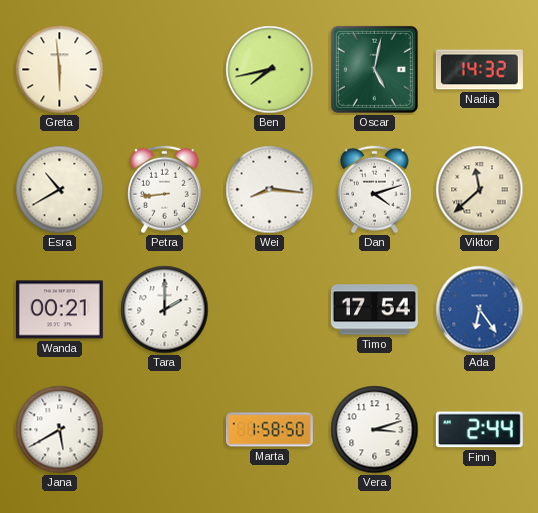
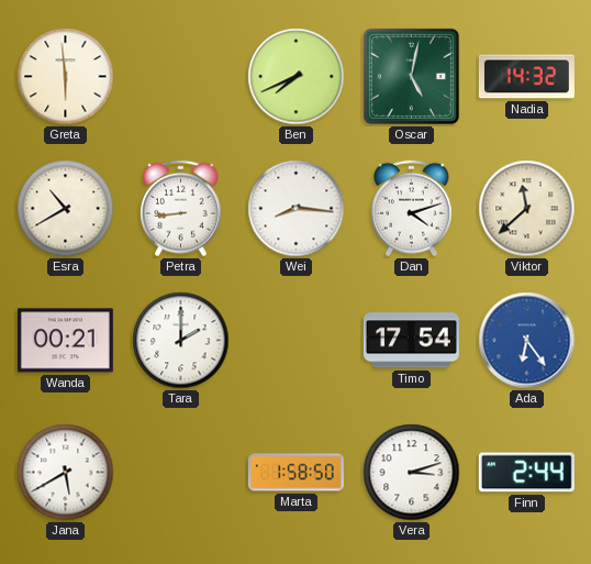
Ben: 7:43 -> 7:41
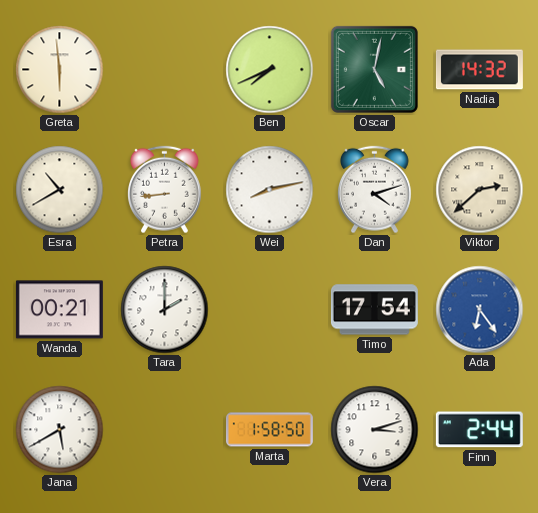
Wei: 8:16 -> 8:13
Viktor: 11:38 -> 2:38
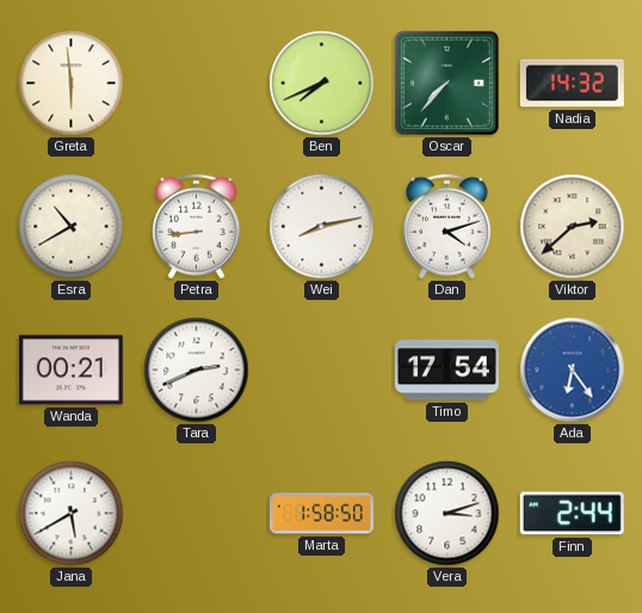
Oscar: 5:02 -> 7:37
Tara: 2:00 -> 2:41
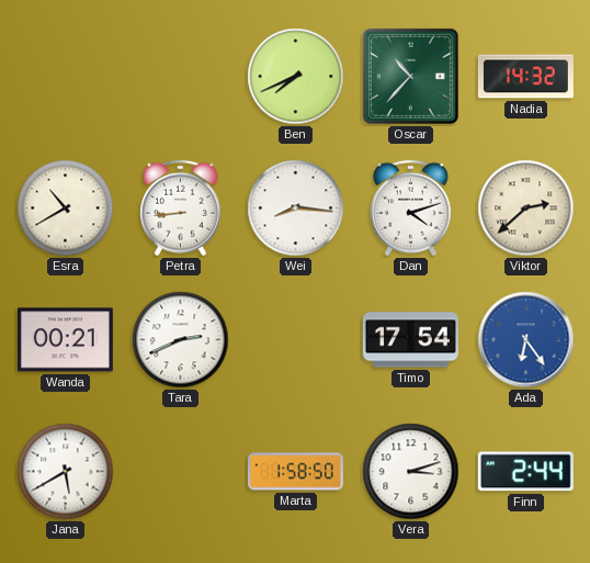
Greta: 5:59 -> none
Oscar: 7:37 -> 10:37
Wei: 8:13 -> 8:16
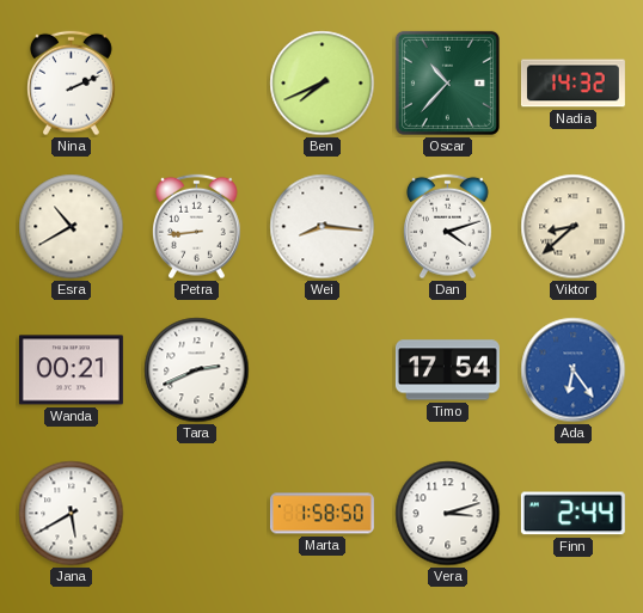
Nina: none -> 2:11
Viktor: 2:38 -> 8:38
